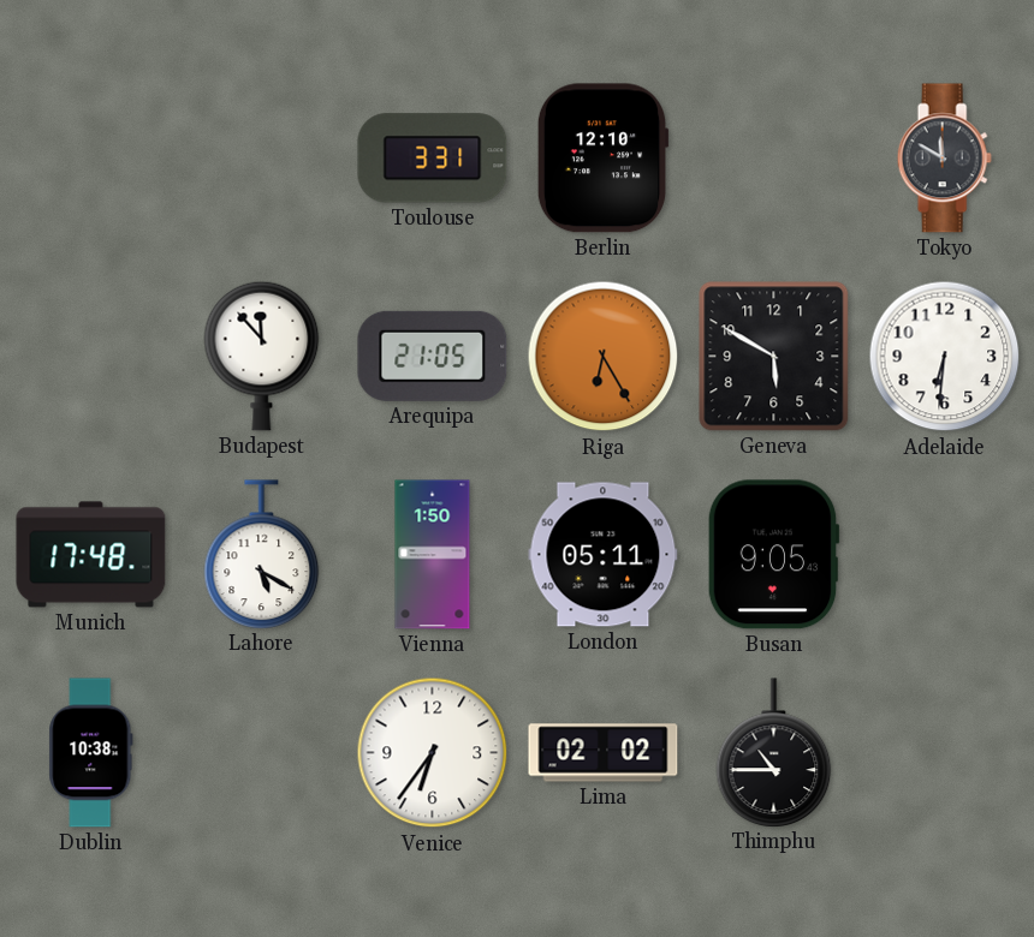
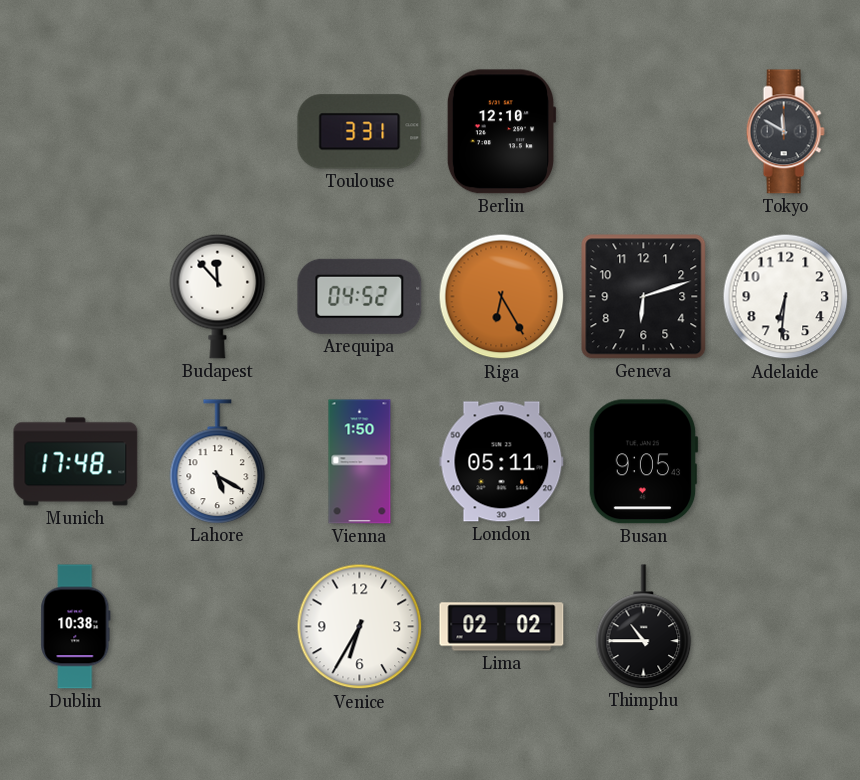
Arequipa: 21:05 -> 04:52
Geneva: 5:50 -> 6:12
Venice: 6:36 -> 6:35
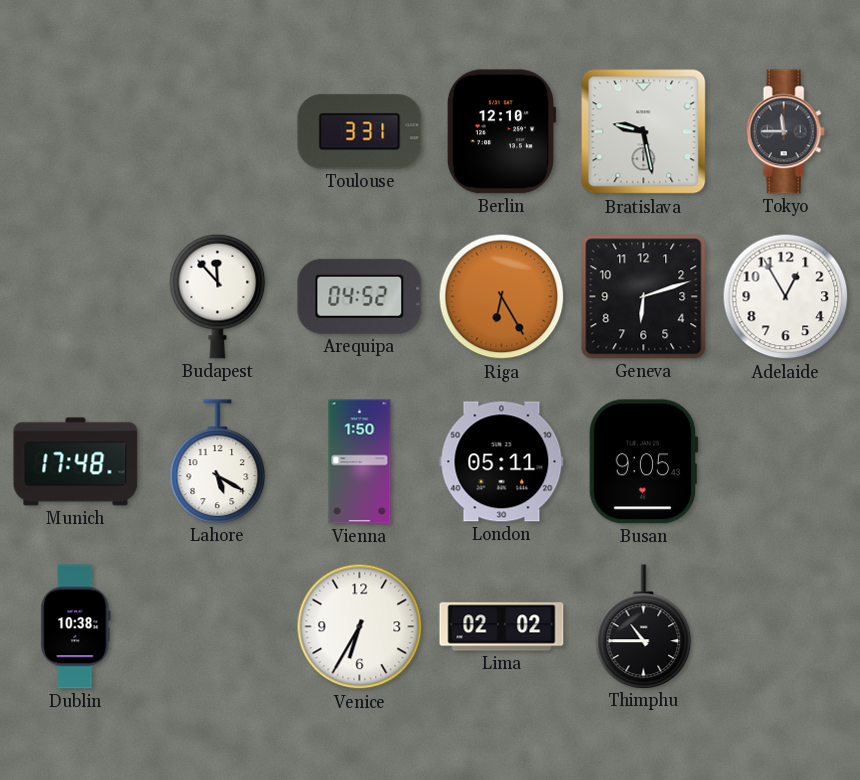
Bratislava: none -> 9:28
Tokyo: 11:50 -> 11:45
Adelaide: 6:31 -> 12:55
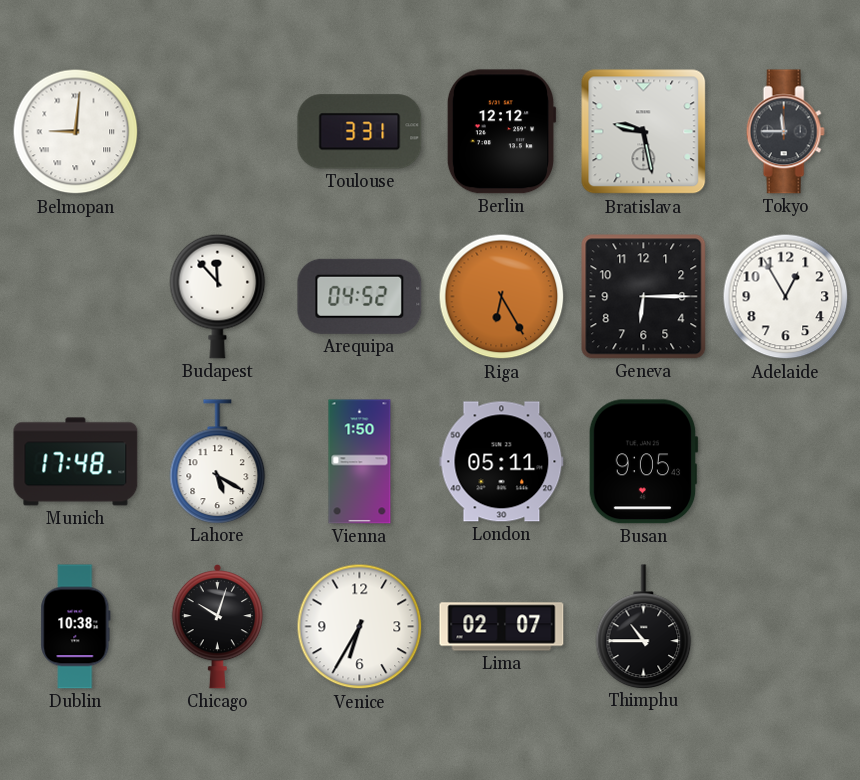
Belmopan: none -> 9:01
Berlin: 12:10 -> 12:12
Geneva: 6:12 -> 6:15
Chicago: none -> 10:03
Lima: 02:02 -> 02:07
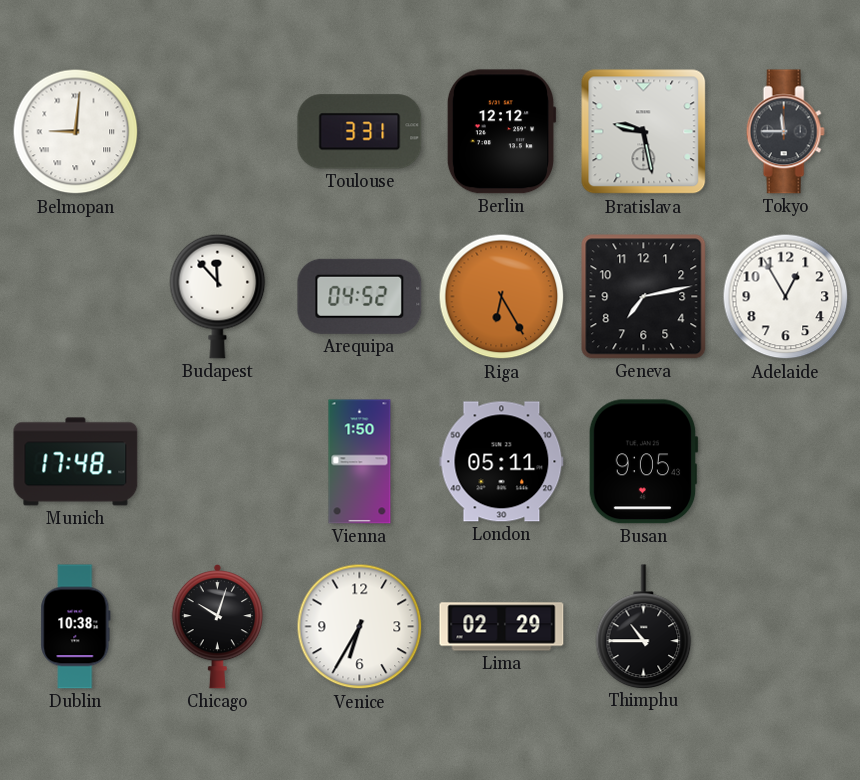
Geneva: 6:15 -> 7:13
Lahore: 5:20 -> none
Lima: 02:07 -> 02:29
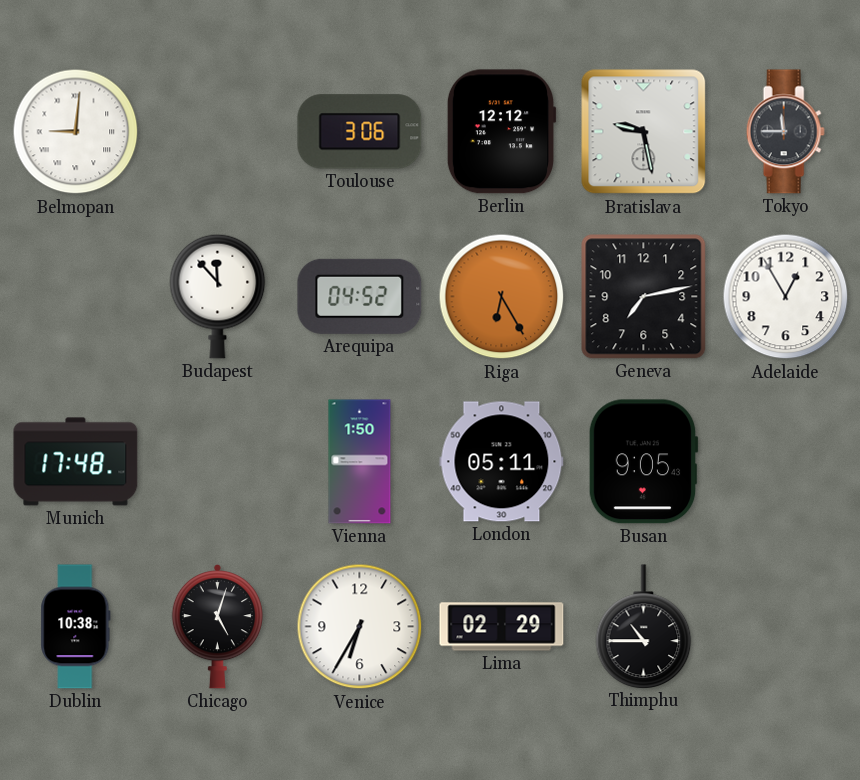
Toulouse: 3:31 -> 3:06
Chicago: 10:03 -> 5:03
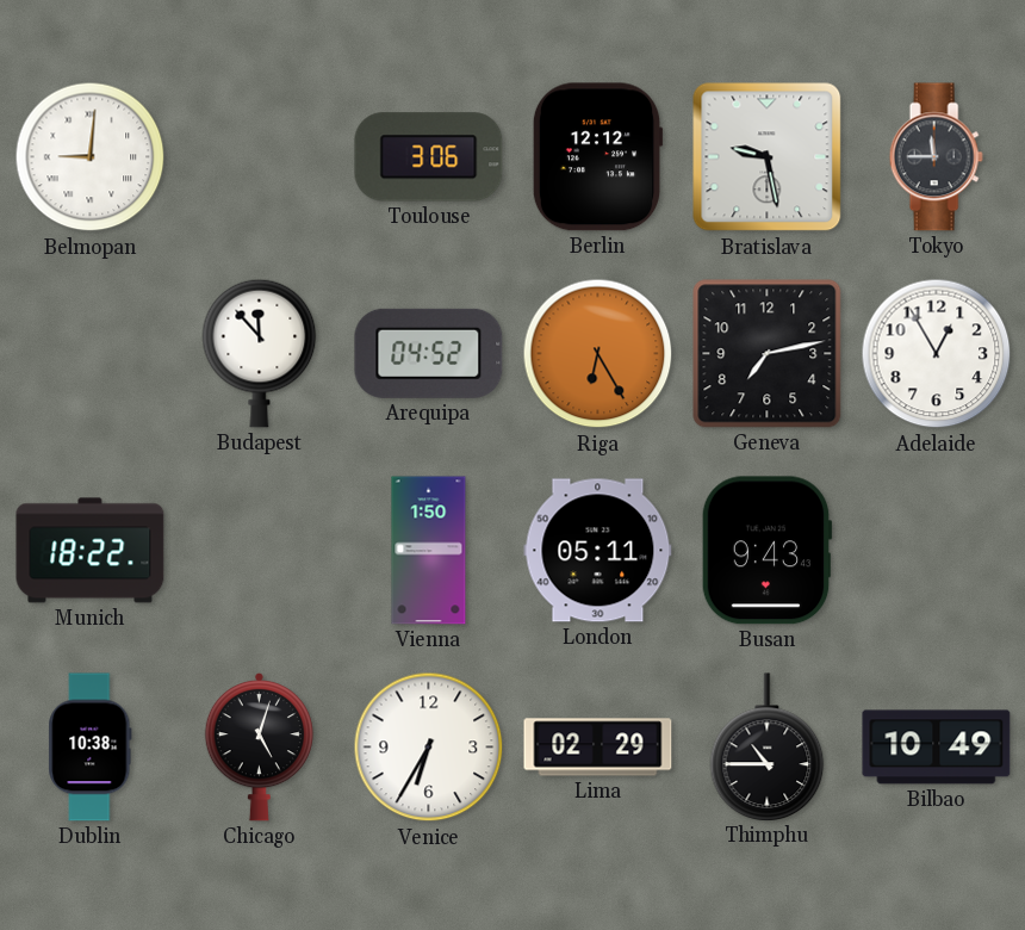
Munich: 17:48 -> 18:22
Busan: 9:05 -> 9:43
Bilbao: none -> 10:49
